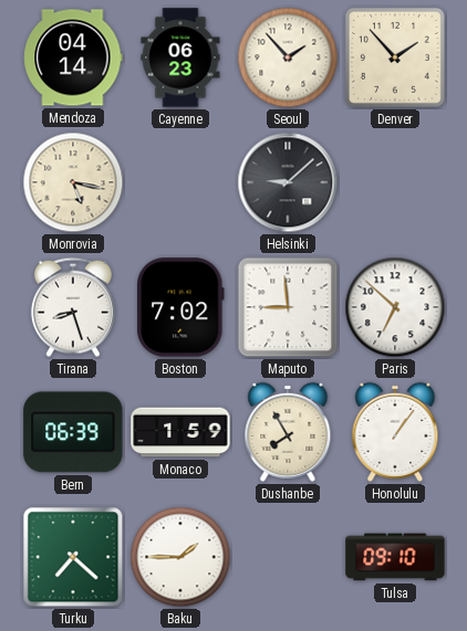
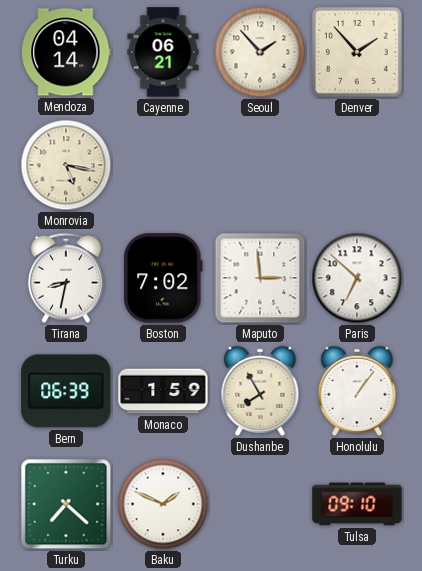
Cayenne: 06:23 -> 06:21
Helsinki: 9:08 -> none
Tirana: 8:27 -> 8:32
Maputo: 8:59 -> 2:59
Baku: 1:45 -> 1:49
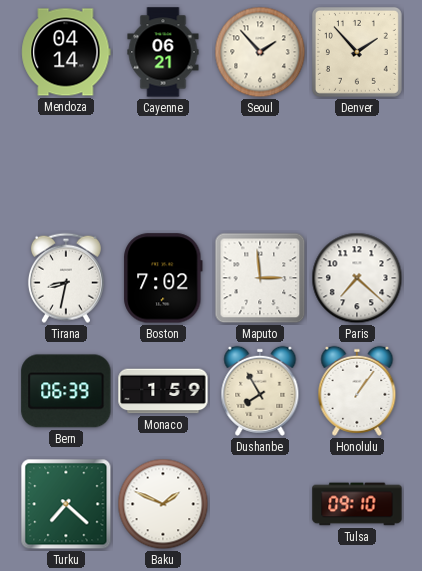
Monrovia: 5:17 -> none
Paris: 6:52 -> 7:22
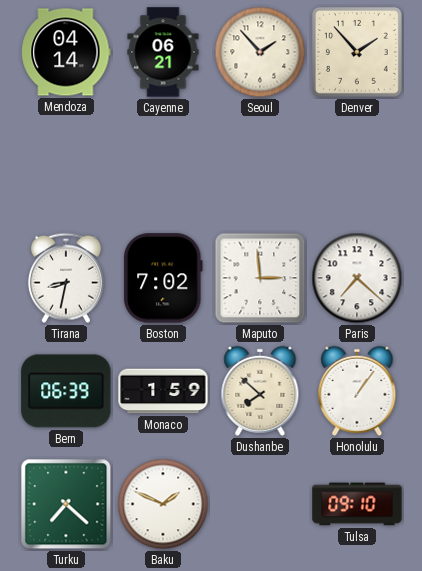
Dushanbe: 7:55 -> 7:52
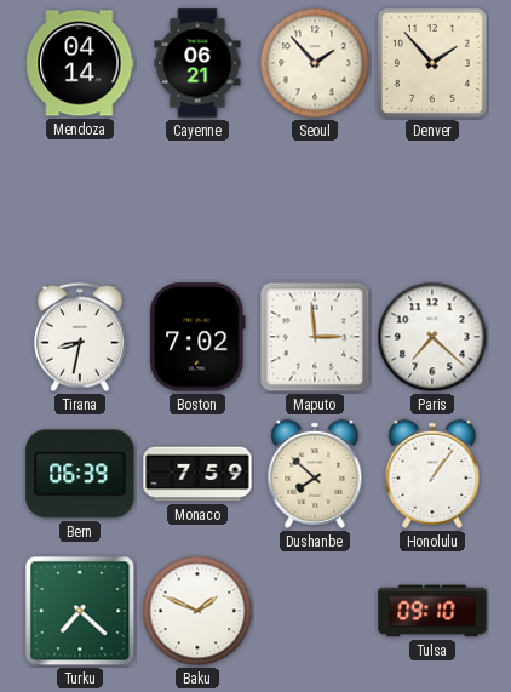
Monaco: 1:59 -> 7:59
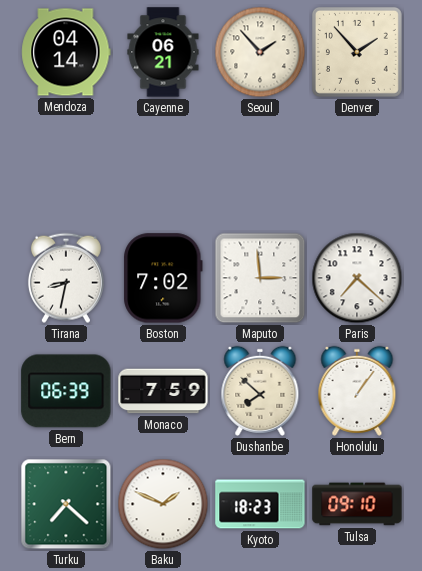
Kyoto: none -> 18:23
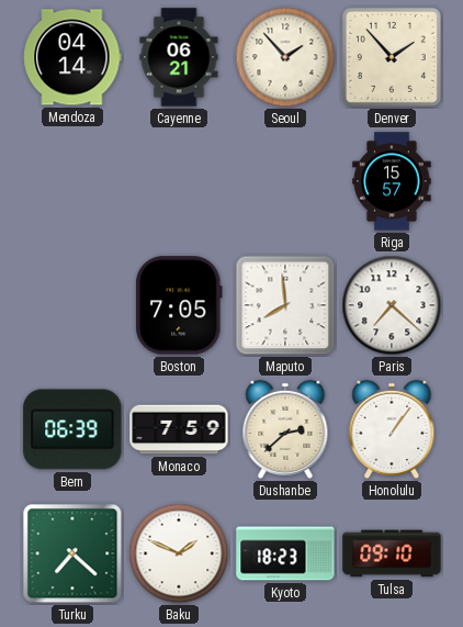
Riga: none -> 15:57
Tirana: 8:32 -> none
Boston: 7:02 -> 7:05
Maputo: 2:59 -> 7:59
Dushanbe: 7:52 -> 2:38
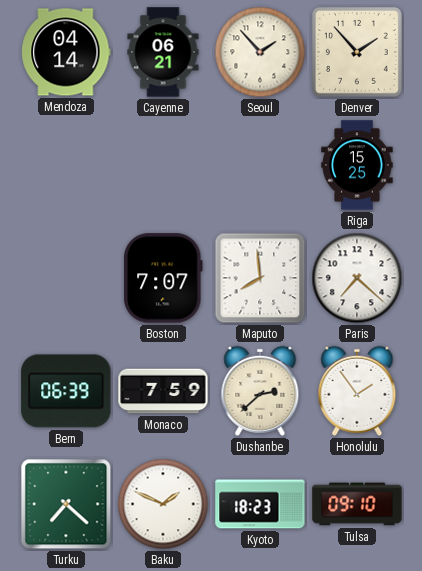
Riga: 15:57 -> 15:25
Boston: 7:05 -> 7:07
Honolulu: 1:06 -> 1:54
